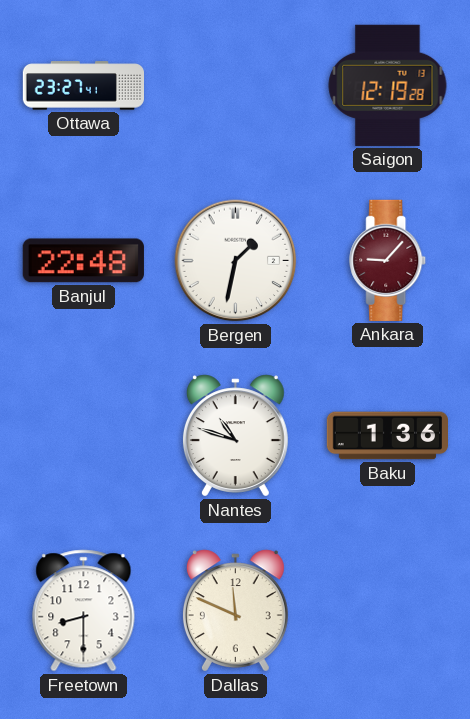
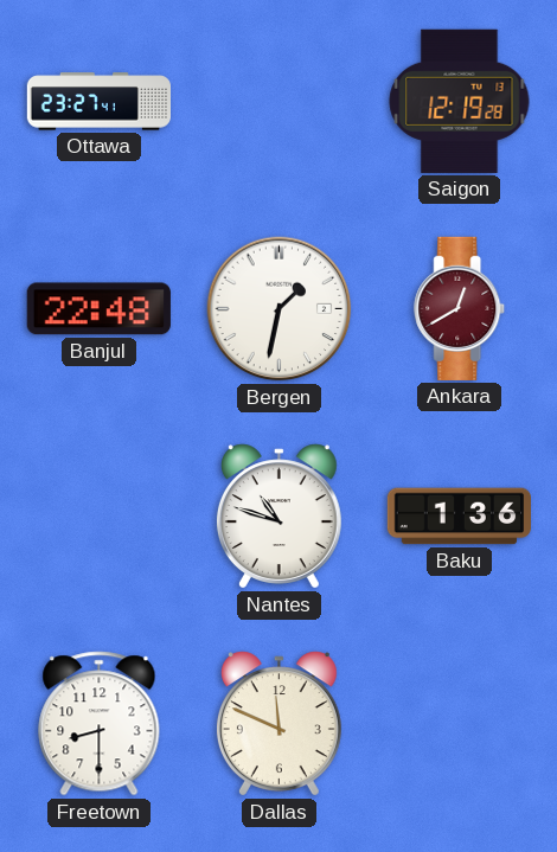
Ankara: 9:07 -> 12:40
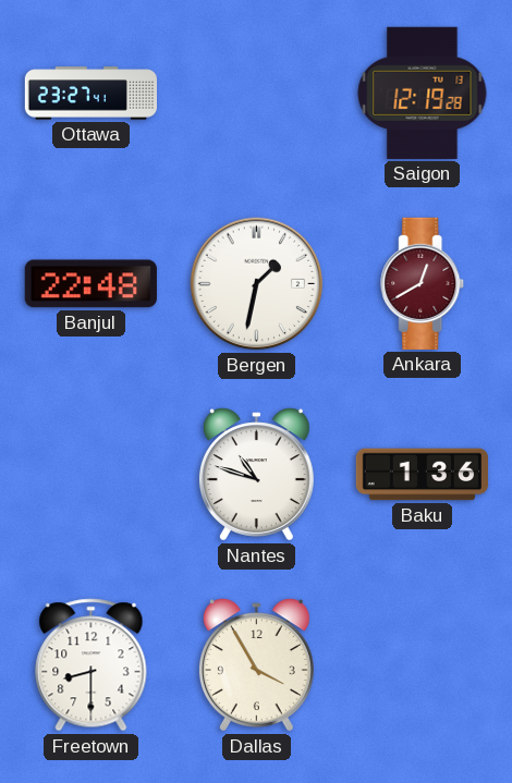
Dallas: 11:49 -> 3:55
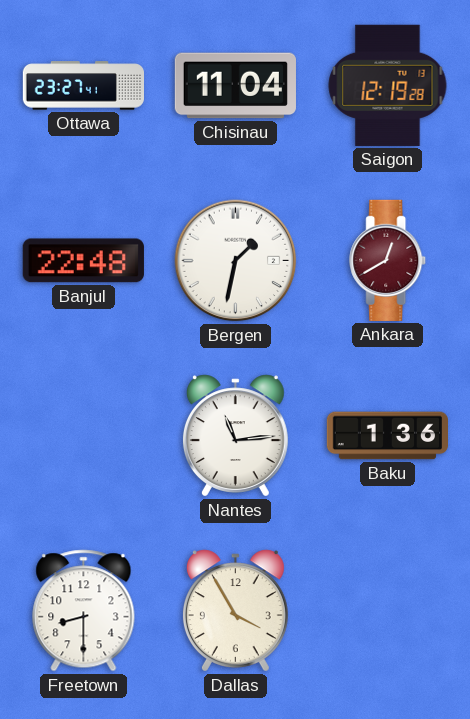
Chisinau: none -> 11:04
Nantes: 10:48 -> 11:14
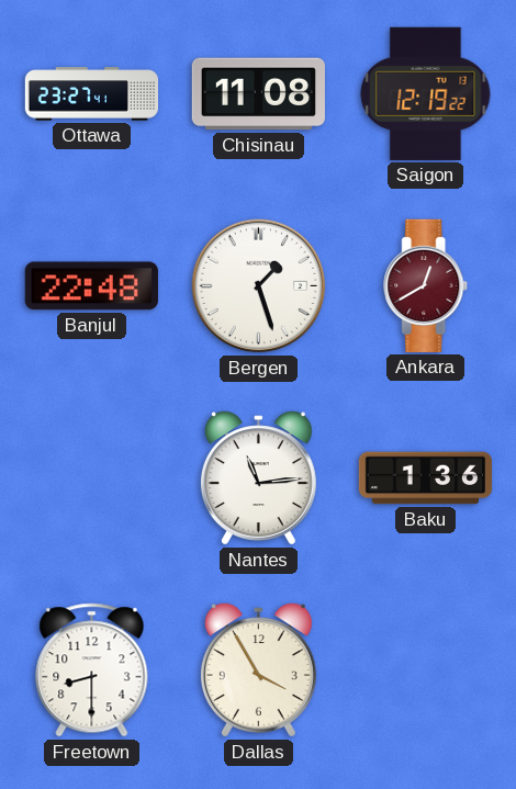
Chisinau: 11:04 -> 11:08
Saigon: 12:19:28 -> 12:19:22
Bergen: 1:32 -> 1:27
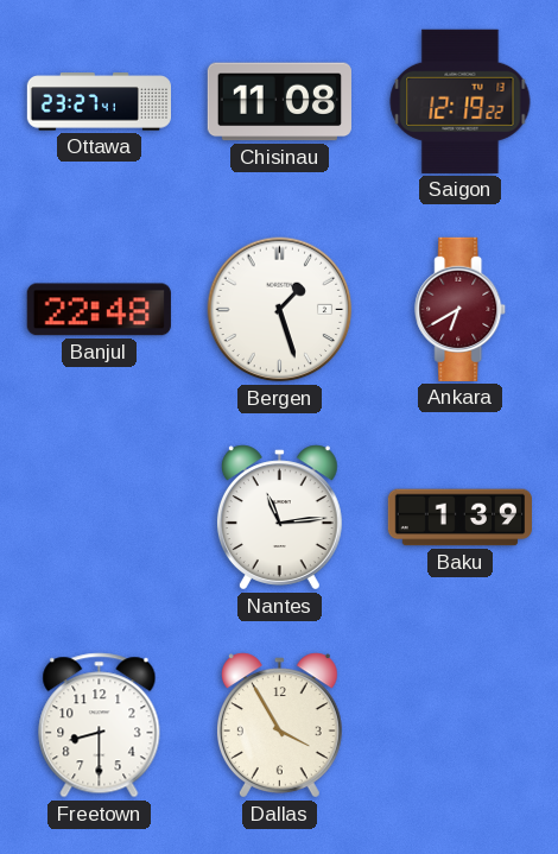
Ankara: 12:40 -> 6:40
Baku: 1:36 -> 1:39
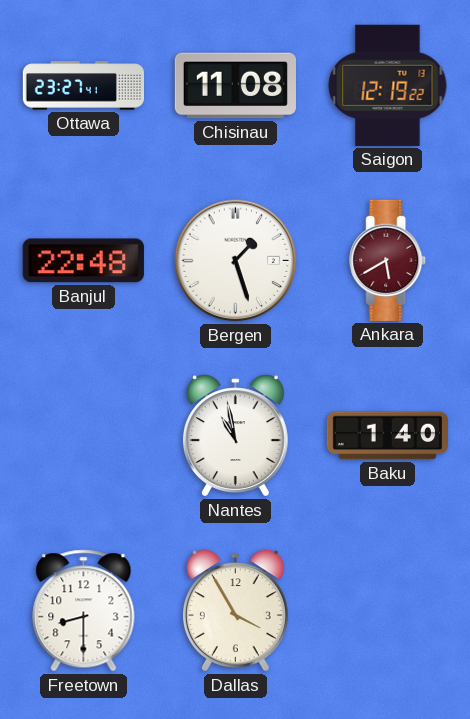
Ankara: 6:40 -> 5:40
Nantes: 11:14 -> 10:58
Baku: 1:39 -> 1:40
